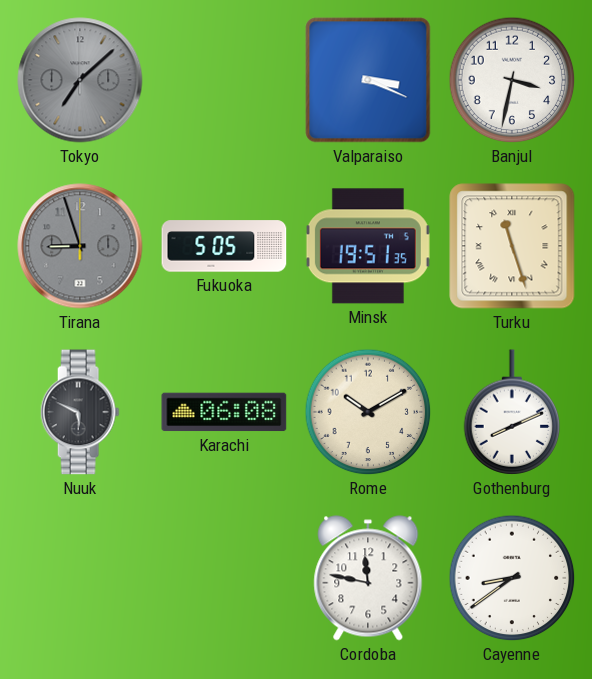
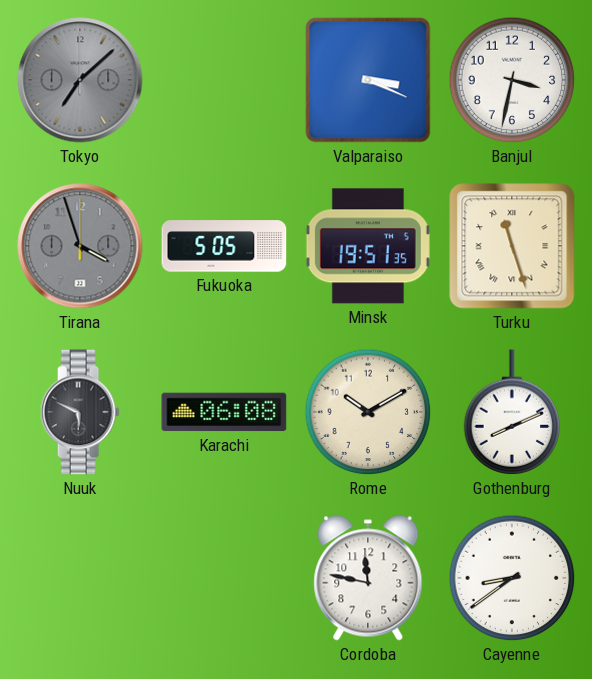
Tirana: 8:57 -> 3:57
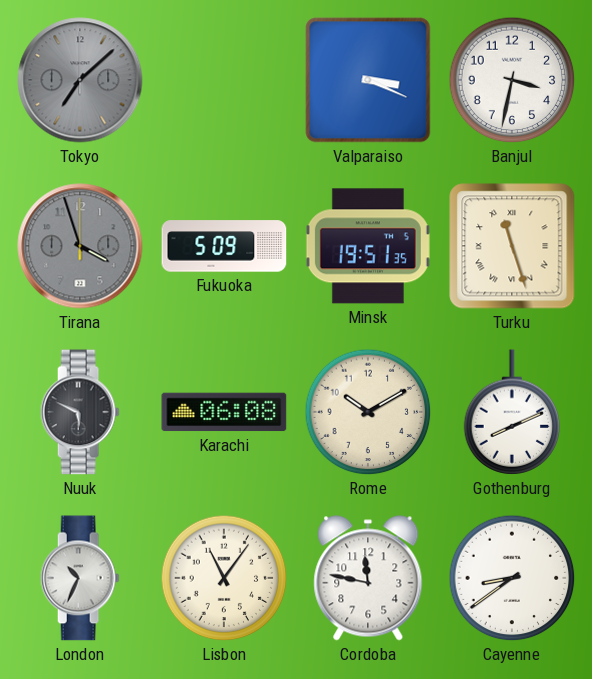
Fukuoka: 5:05 -> 5:09
London: none -> 10:34
Lisbon: none -> 11:06
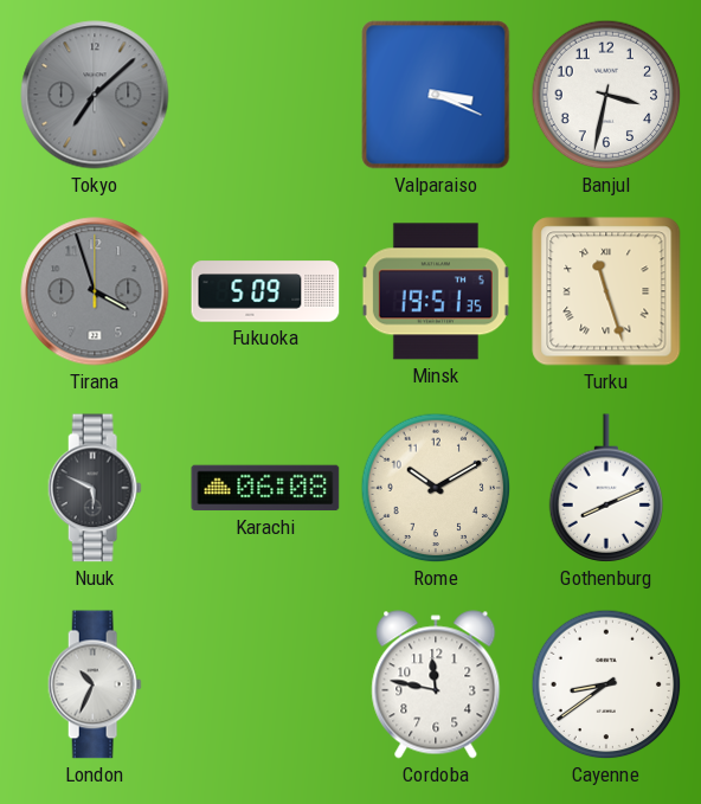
Lisbon: 11:06 -> none
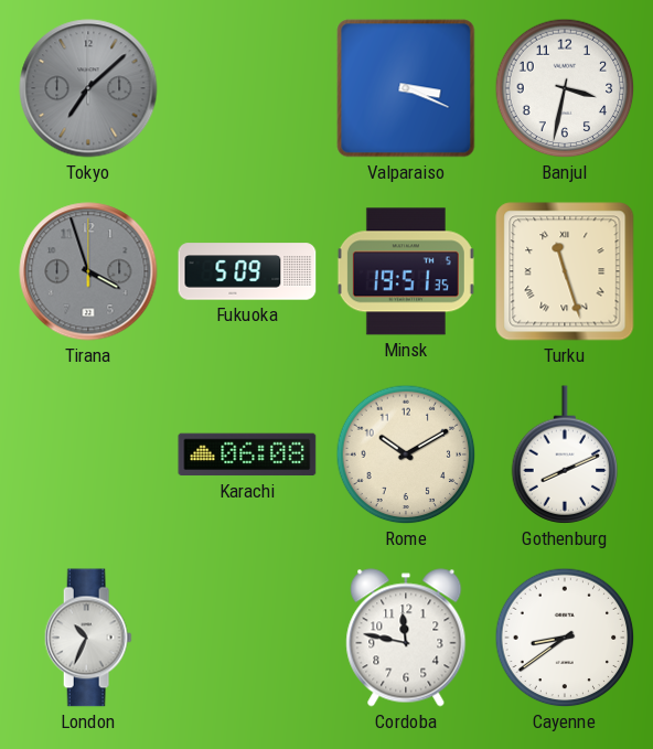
Nuuk: 5:49 -> none
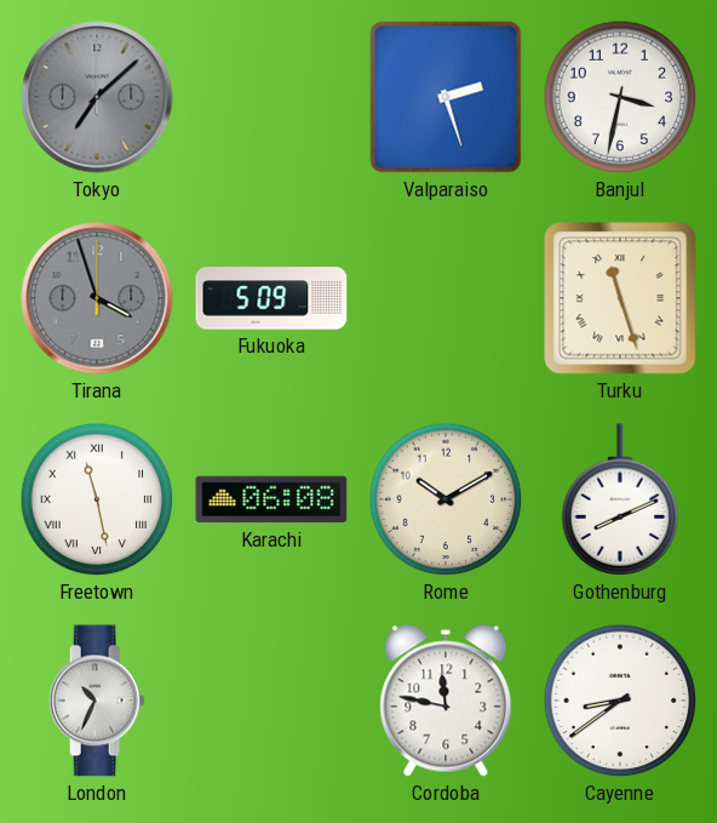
Valparaiso: 3:19 -> 2:27
Minsk: 19:51 -> none
Freetown: none -> 11:28
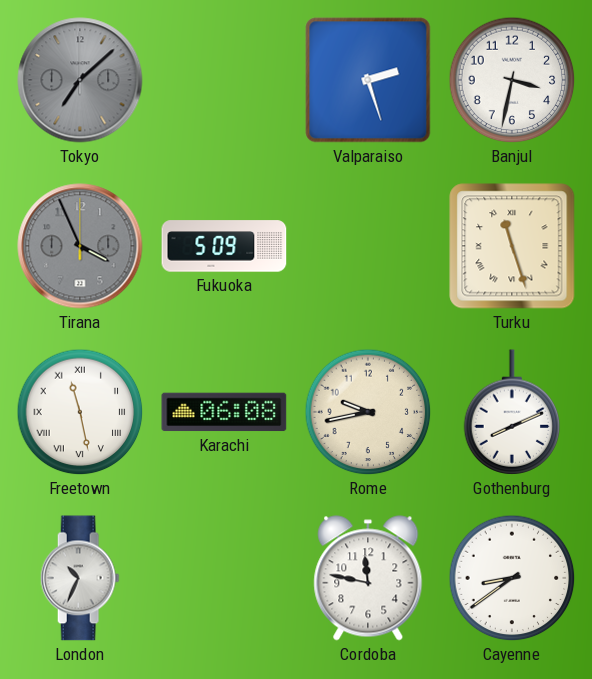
Tirana: 3:57 -> 3:56
Rome: 10:10 -> 9:43
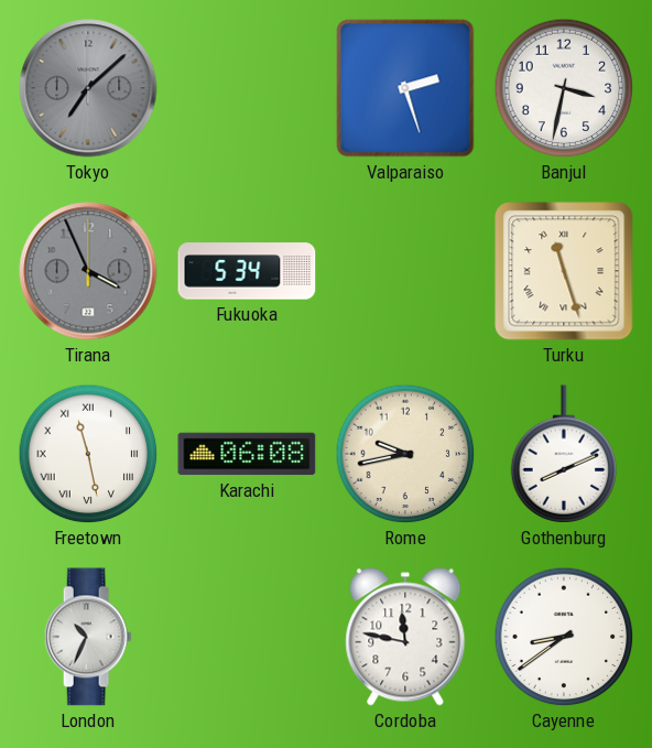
Fukuoka: 5:09 -> 5:34
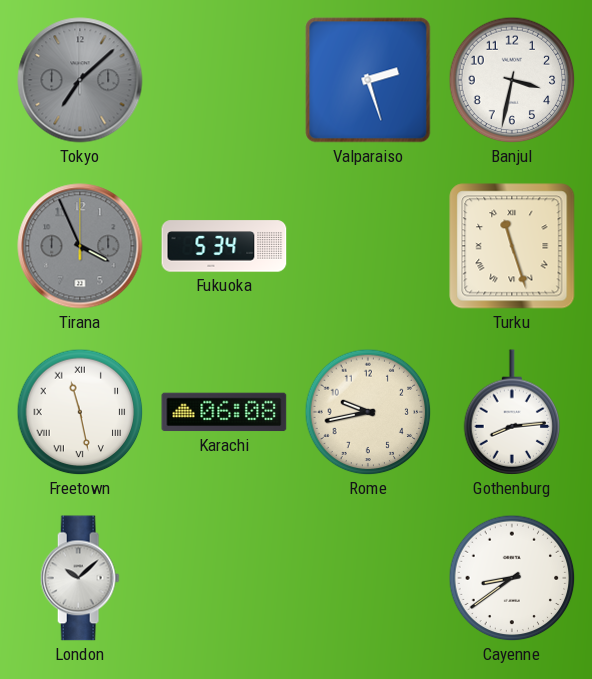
Gothenburg: 8:11 -> 8:14
London: 10:34 -> 10:08
Cordoba: 11:47 -> none
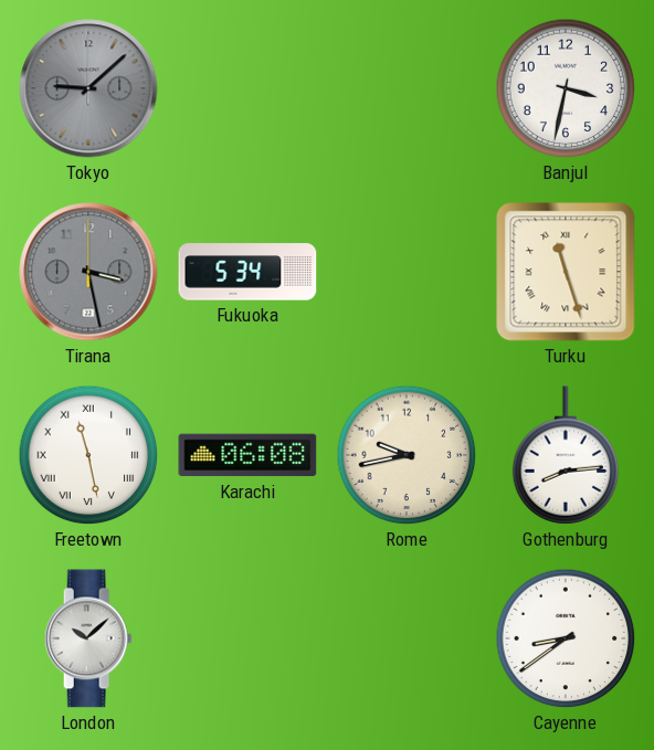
Tokyo: 7:08 -> 9:08
Valparaiso: 2:27 -> none
Tirana: 3:56 -> 3:28
